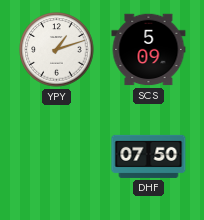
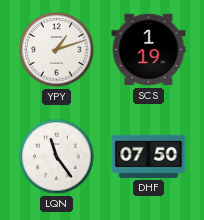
SCS: 5:09 -> 1:19
LQN: none -> 11:24
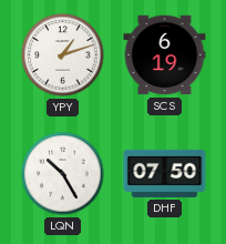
SCS: 1:19 -> 6:19
LQN: 11:24 -> 10:25
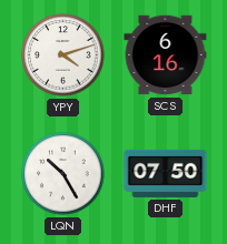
YPY: 1:12 -> 4:12
SCS: 6:19 -> 6:16
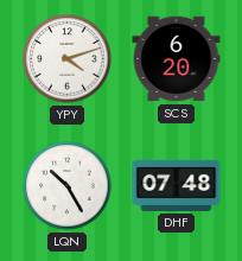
SCS: 6:16 -> 6:20
DHF: 07:50 -> 07:48
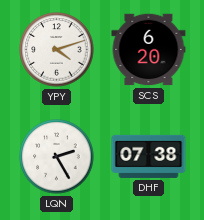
LQN: 10:25 -> 2:25
DHF: 07:48 -> 07:38
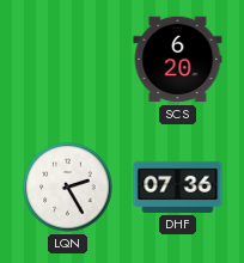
YPY: 4:12 -> none
DHF: 07:38 -> 07:36
